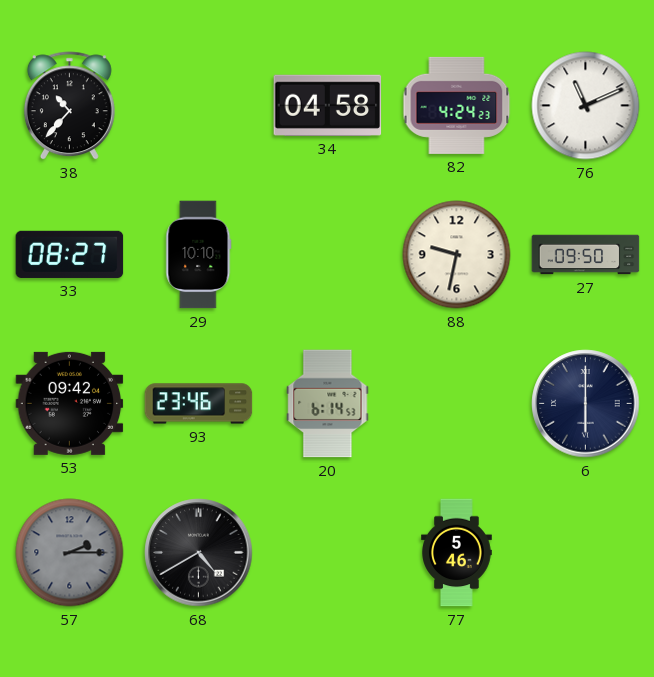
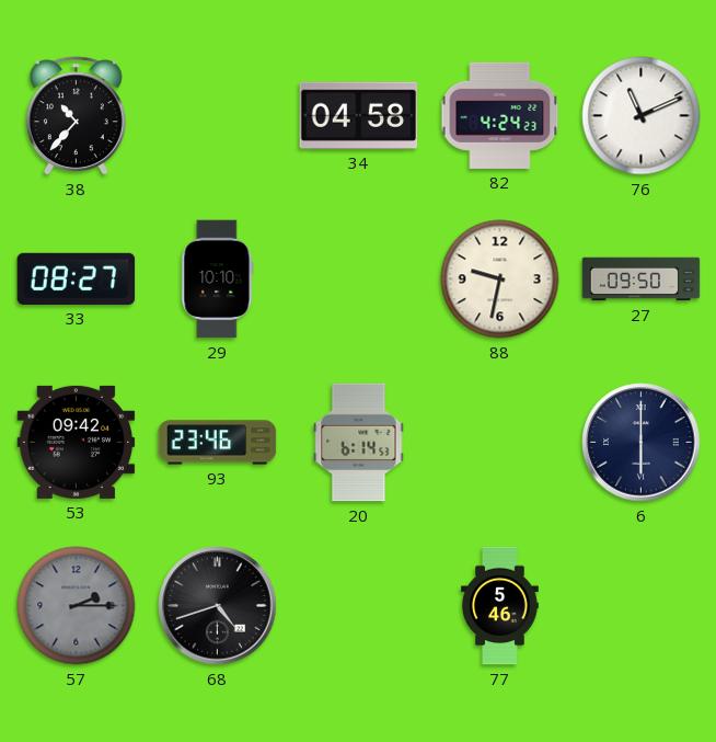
68: 4:40 -> 4:42
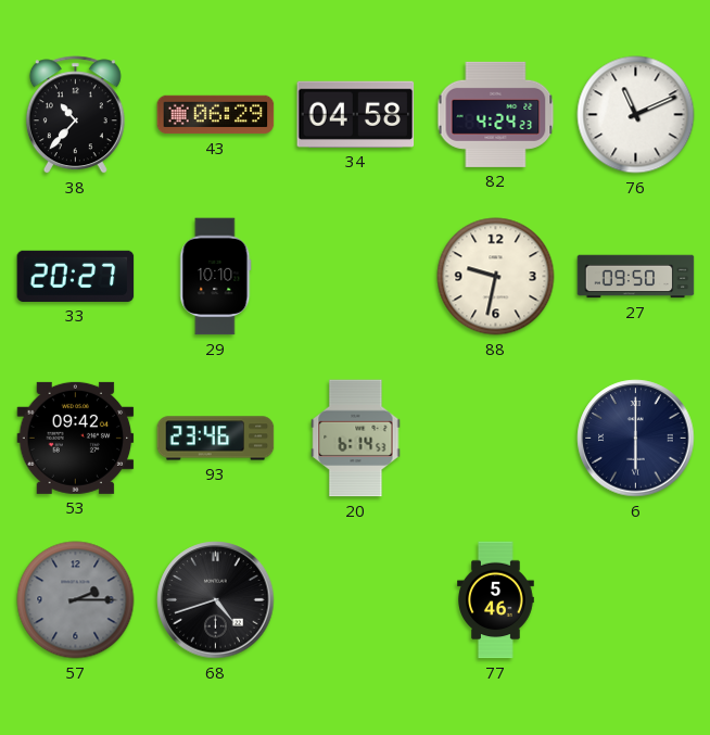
43: none -> 06:29
33: 08:27 -> 20:27
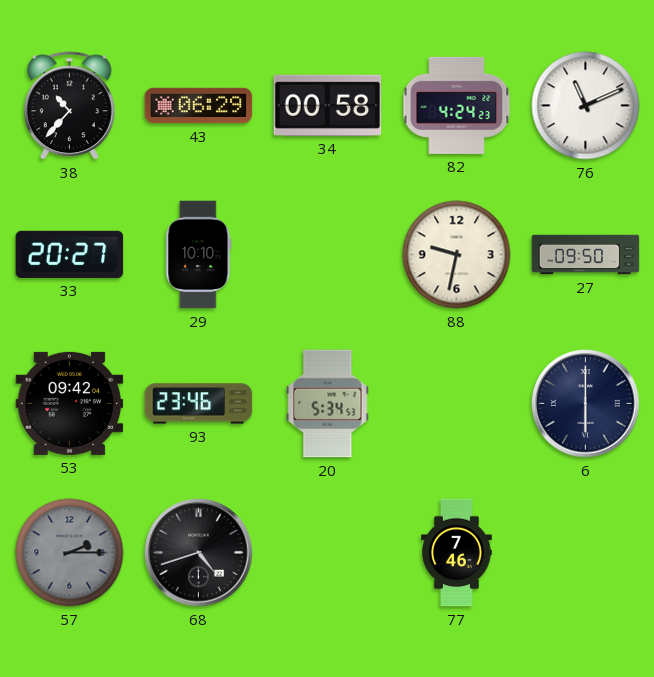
34: 04:58 -> 00:58
20: 6:14 -> 5:34
77: 5:46 -> 7:46
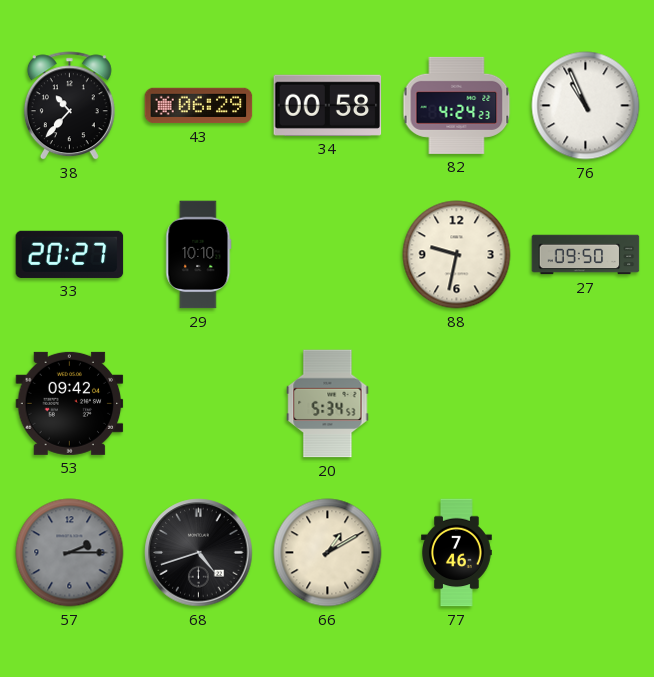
76: 11:11 -> 10:56
93: 23:46 -> none
6: 6:00 -> none
66: none -> 1:10
